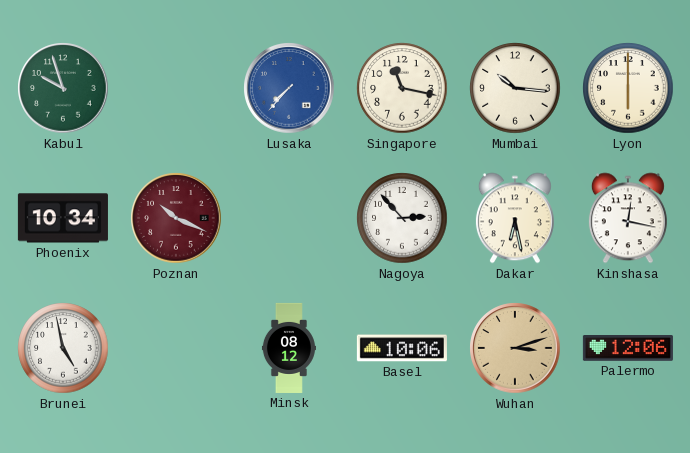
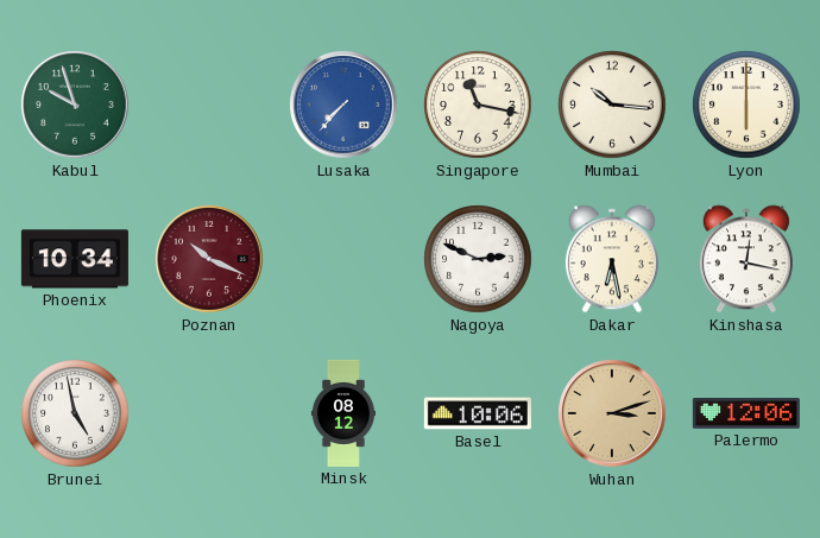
Nagoya: 2:53 -> 2:49
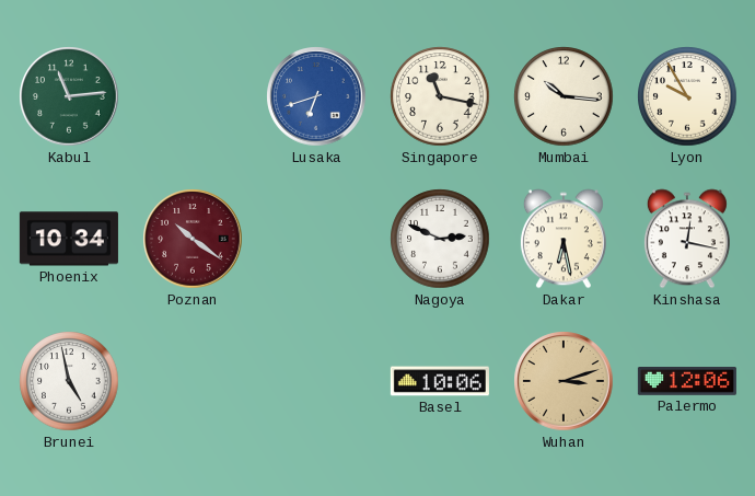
Kabul: 9:57 -> 11:14
Lusaka: 7:37 -> 6:42
Lyon: 6:00 -> 9:55
Poznan: 10:19 -> 10:21
Minsk: 08:12 -> none
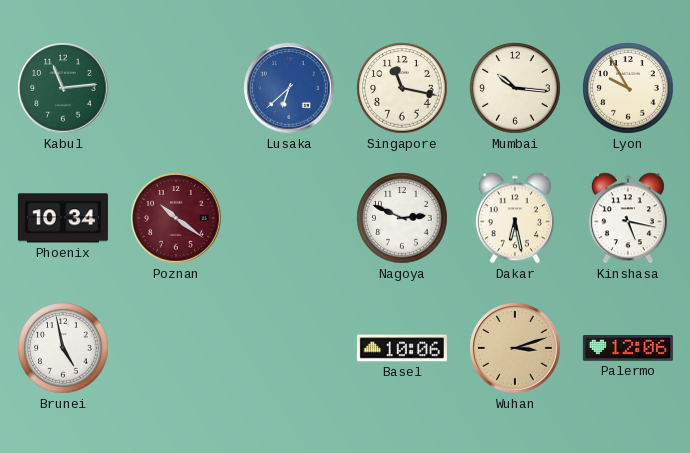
Lusaka: 6:42 -> 6:38
Kinshasa: 12:17 -> 5:17
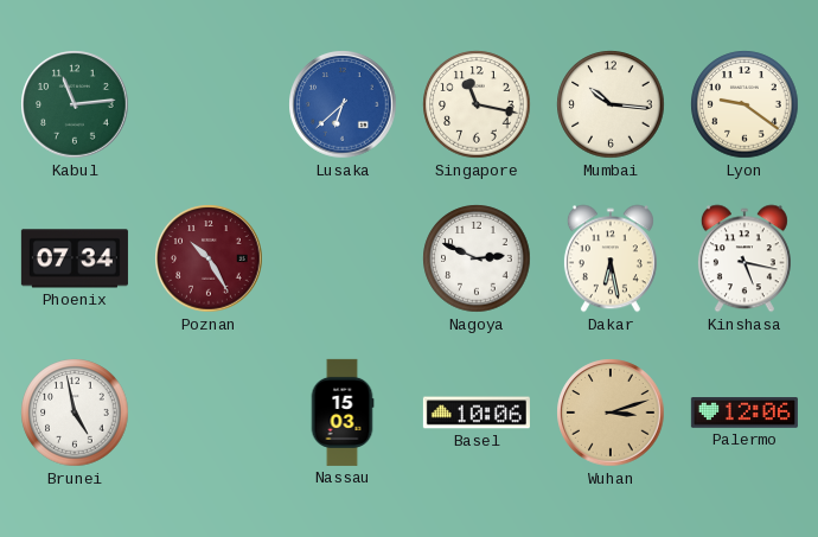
Lyon: 9:55 -> 9:21
Phoenix: 10:34 -> 07:34
Poznan: 10:21 -> 10:25
Nassau: none -> 15:03
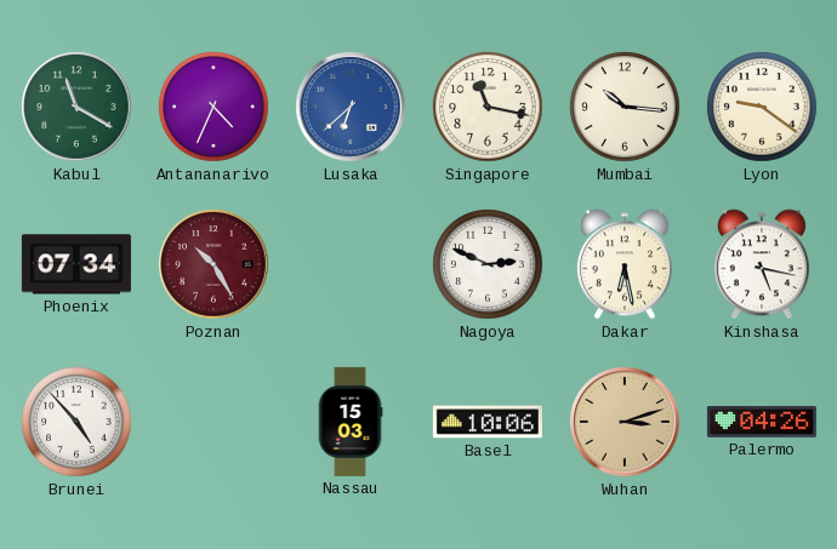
Kabul: 11:14 -> 11:20
Antananarivo: none -> 4:34
Brunei: 4:58 -> 4:53
Palermo: 12:06 -> 04:26
